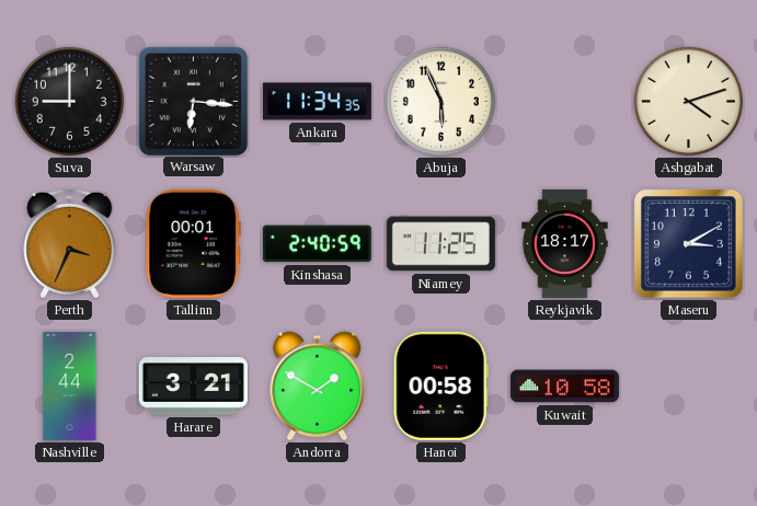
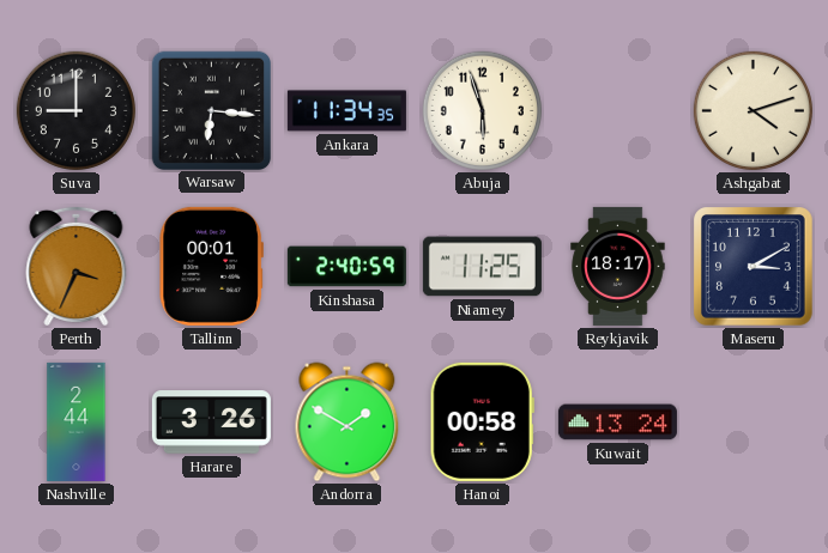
Abuja: 5:56 -> 5:57
Harare: 3:21 -> 3:26
Kuwait: 10:58 -> 13:24
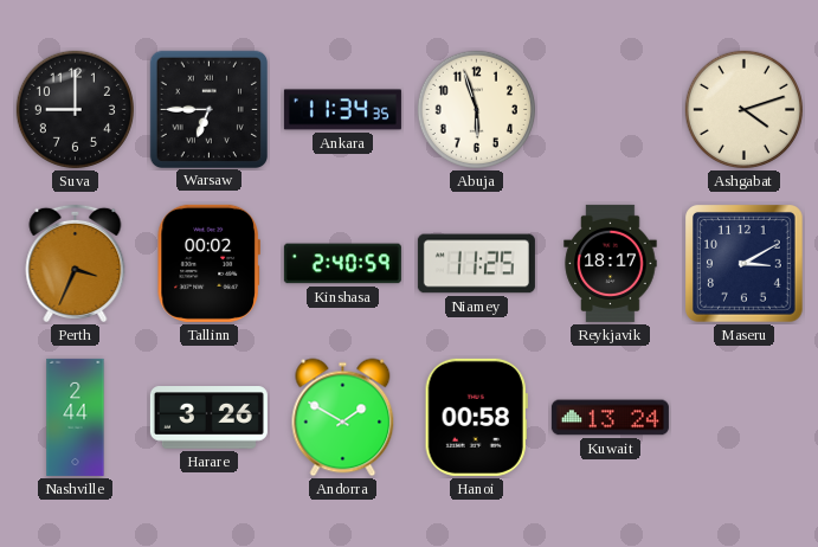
Warsaw: 6:16 -> 6:45
Tallinn: 00:01 -> 00:02
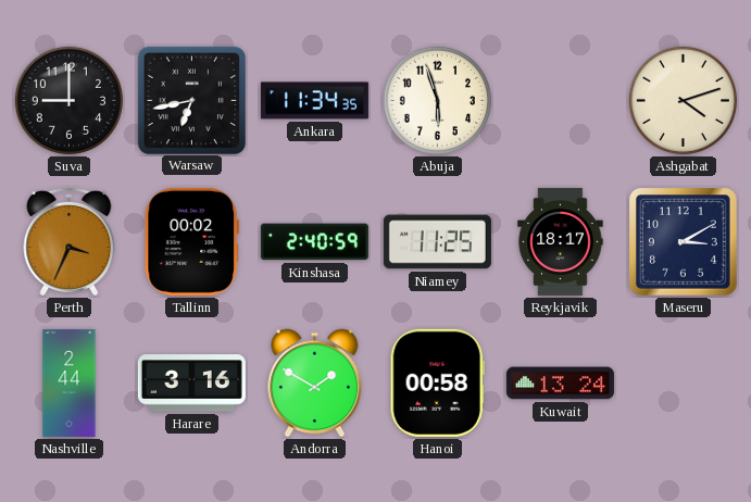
Warsaw: 6:45 -> 6:43
Harare: 3:26 -> 3:16
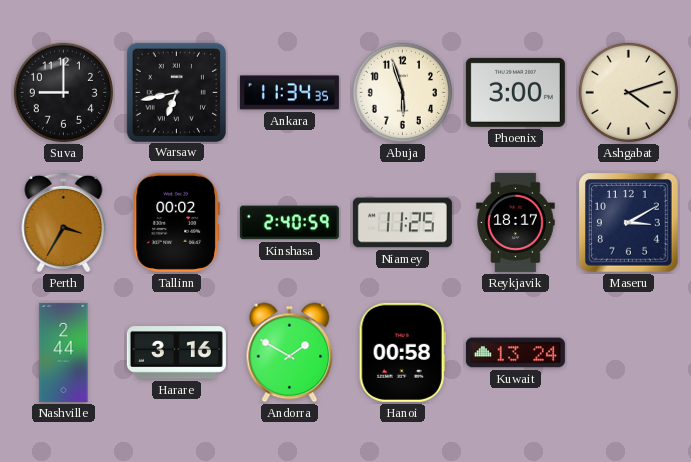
Phoenix: none -> 3:00
Perth: 3:34 -> 3:35
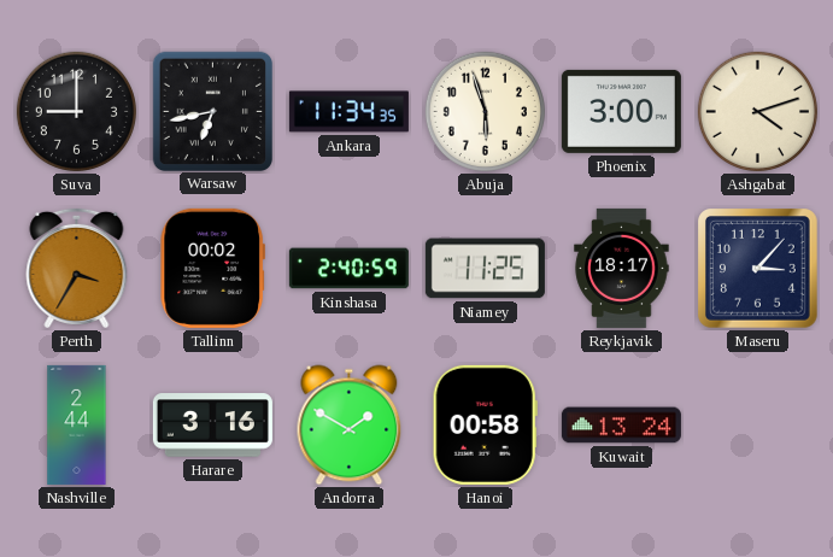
Maseru: 3:10 -> 3:07
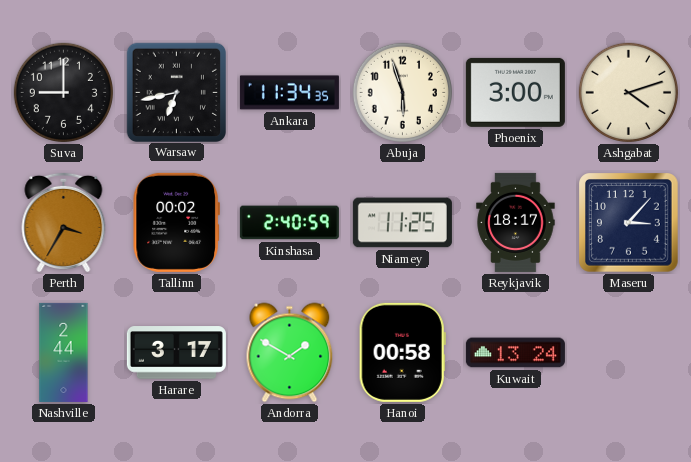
Harare: 3:16 -> 3:17
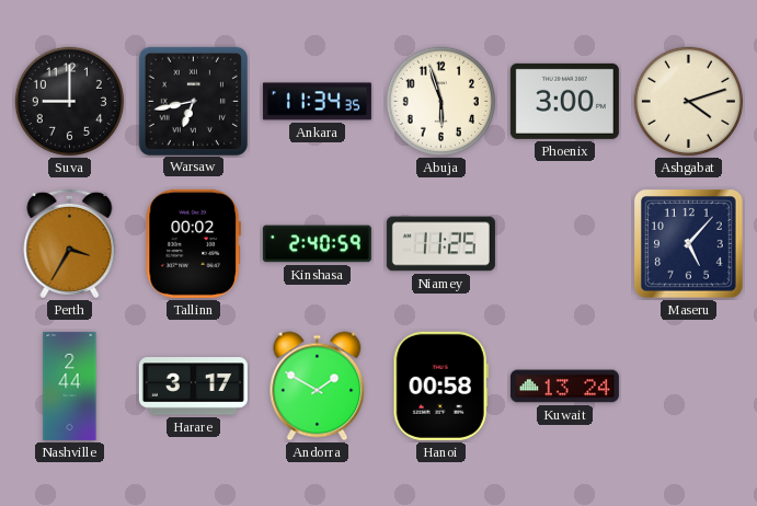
Reykjavik: 18:17 -> none
Maseru: 3:07 -> 5:07
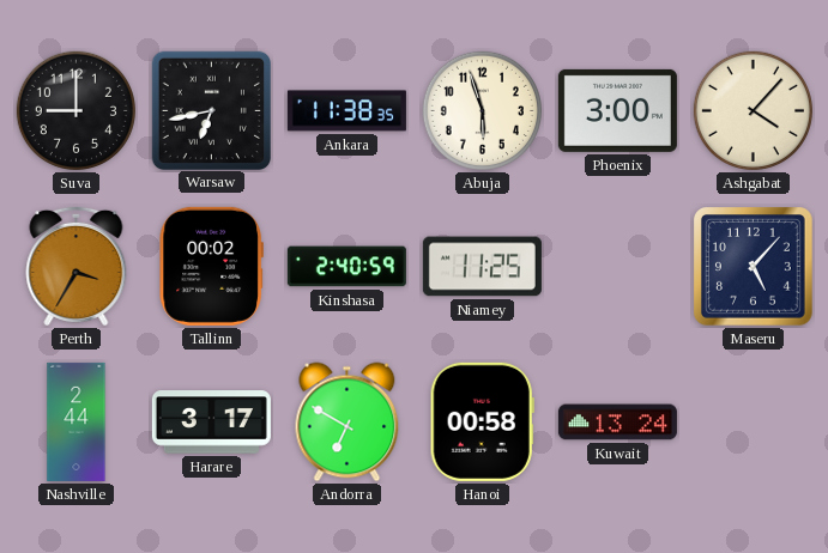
Ankara: 11:34 -> 11:38
Ashgabat: 4:12 -> 4:07
Andorra: 1:50 -> 6:50
